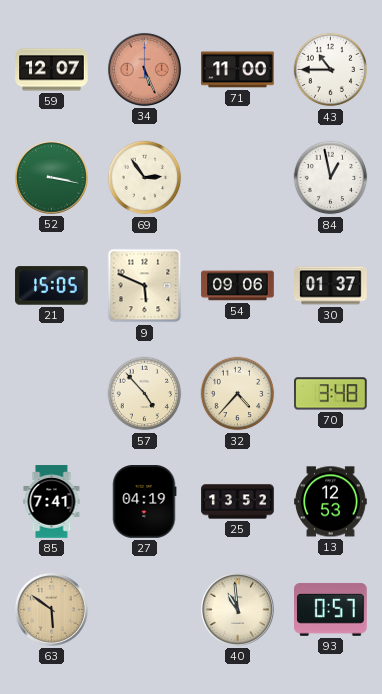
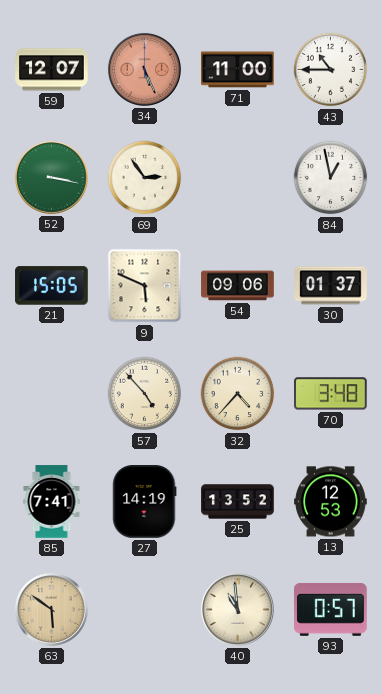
27: 04:19 -> 14:19
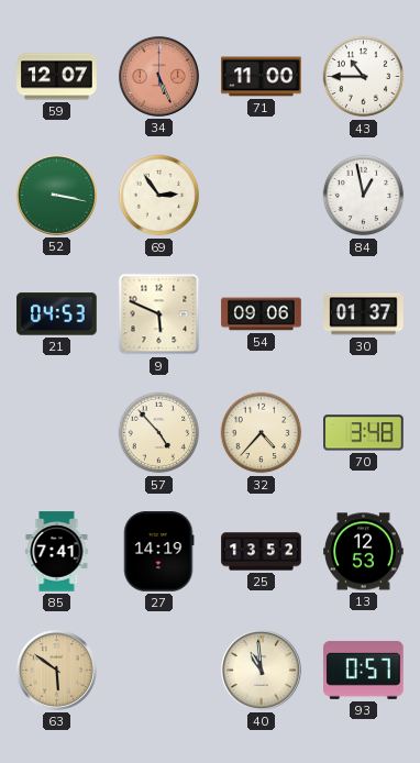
21: 15:05 -> 04:53
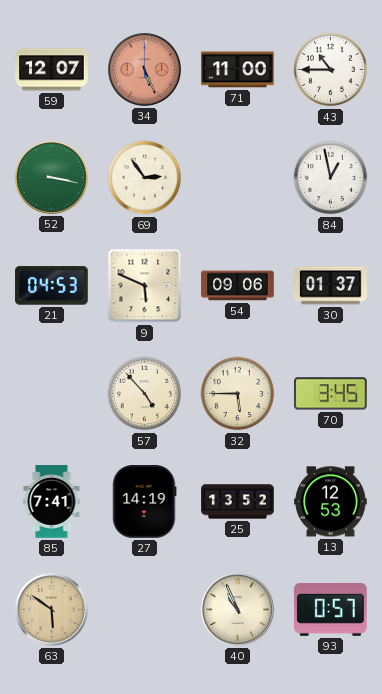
32: 4:37 -> 5:45
70: 3:48 -> 3:45
40: 10:59 -> 10:56
